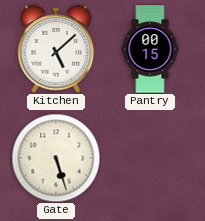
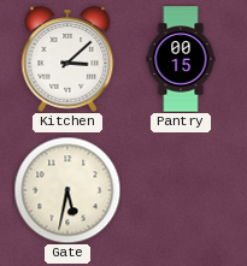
Kitchen: 5:08 -> 3:08
Gate: 5:27 -> 5:32
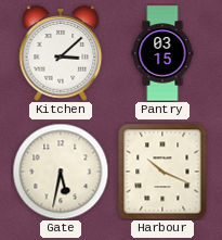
Pantry: 00:15 -> 03:15
Harbour: none -> 10:19
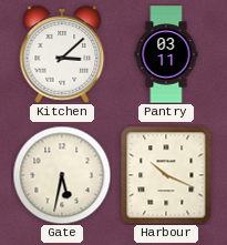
Pantry: 03:15 -> 03:11
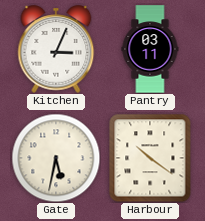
Kitchen: 3:08 -> 3:04
Harbour: 10:19 -> 10:21
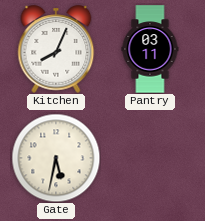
Kitchen: 3:04 -> 8:04
Harbour: 10:21 -> none
